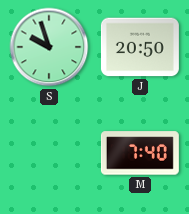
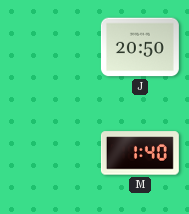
S: 9:57 -> none
M: 7:40 -> 1:40
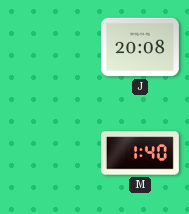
J: 20:50 -> 20:08
